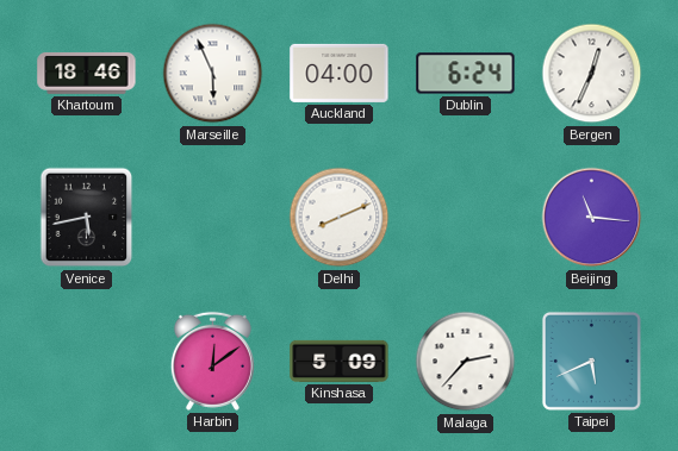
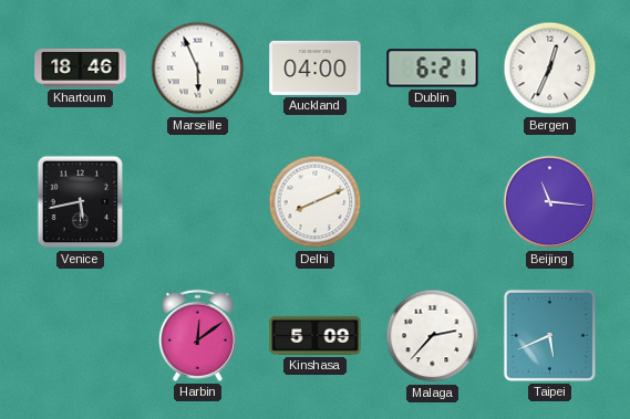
Dublin: 6:24 -> 6:21
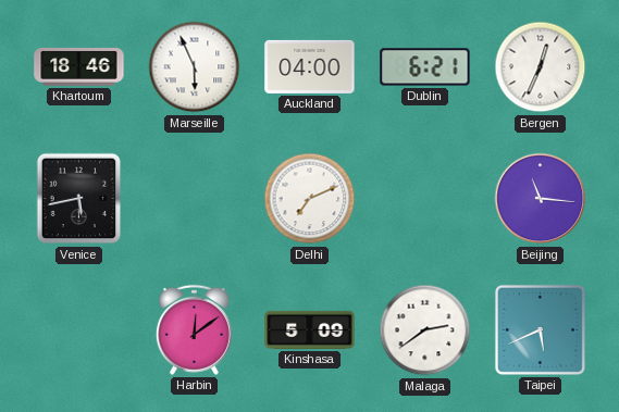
Delhi: 8:11 -> 7:11
Malaga: 2:37 -> 2:39
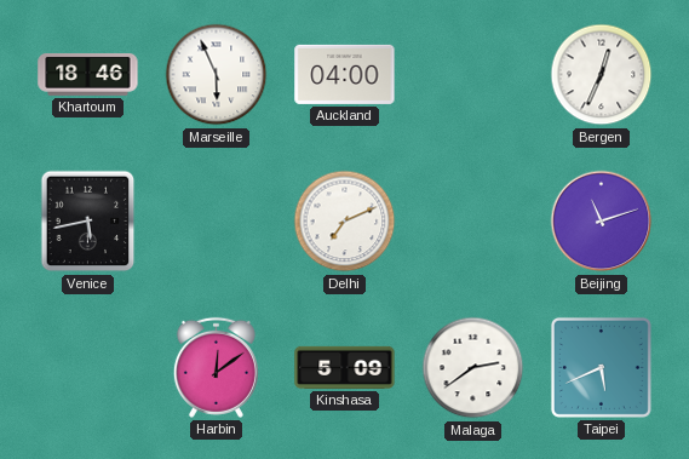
Dublin: 6:21 -> none
Beijing: 11:16 -> 11:12
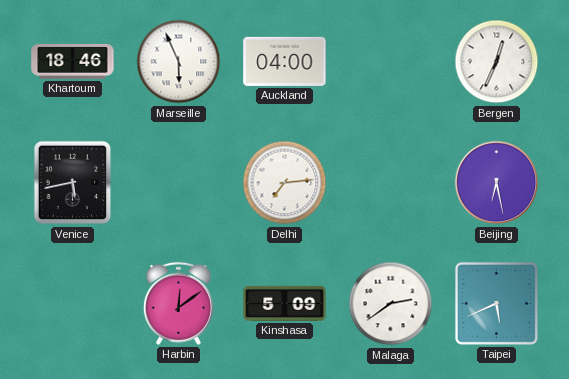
Delhi: 7:11 -> 7:14
Beijing: 11:12 -> 6:28
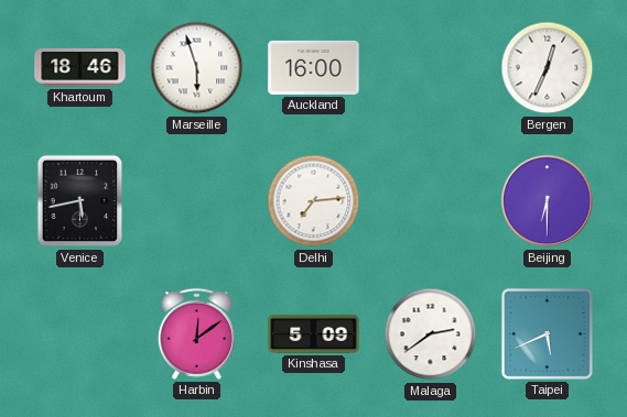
Marseille: 5:56 -> 5:57
Auckland: 04:00 -> 16:00
Beijing: 6:28 -> 6:30
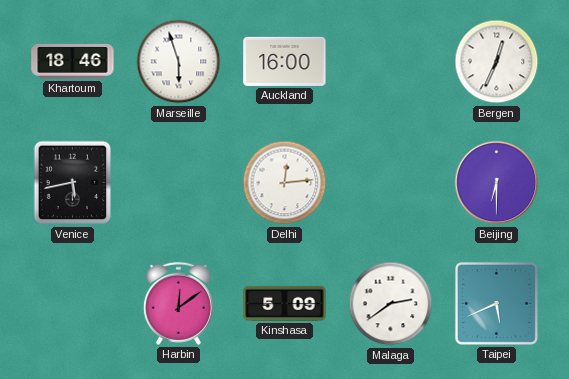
Delhi: 7:14 -> 12:14
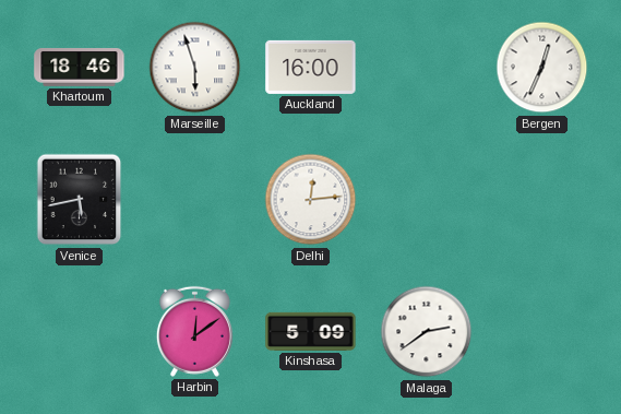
Beijing: 6:30 -> none
Taipei: 5:41 -> none
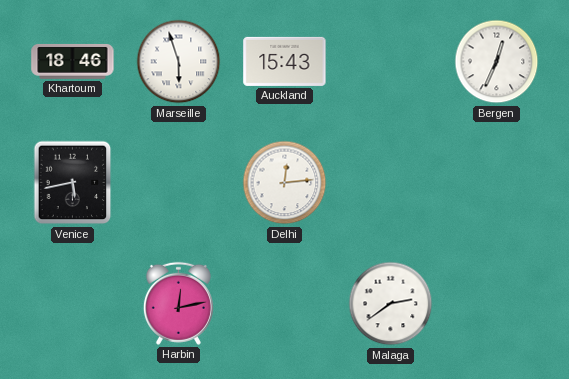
Auckland: 16:00 -> 15:43
Harbin: 12:09 -> 12:13
Kinshasa: 5:09 -> none
